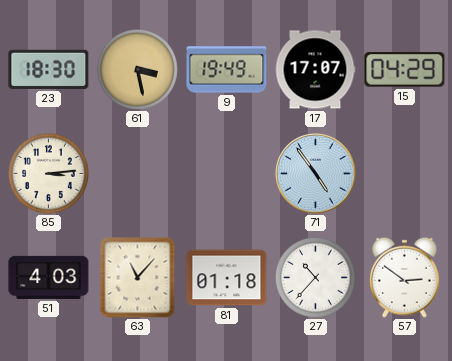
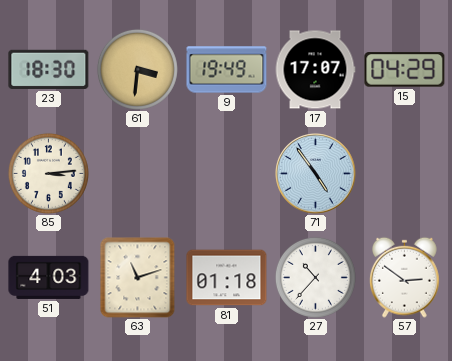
61: 3:28 -> 3:31
63: 11:07 -> 11:12
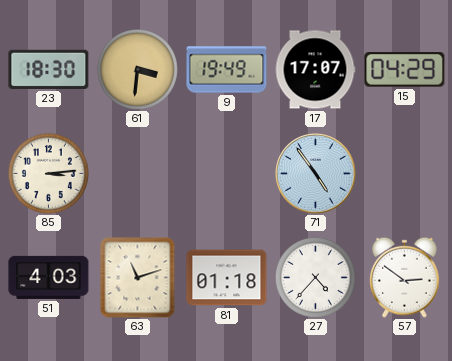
27: 10:37 -> 4:37
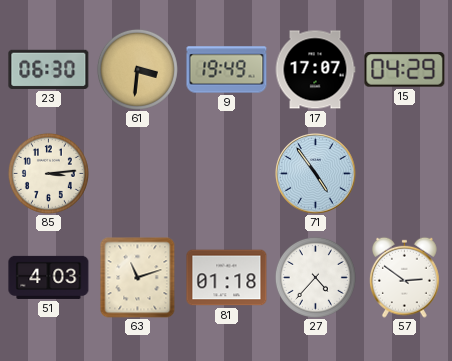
23: 18:30 -> 06:30
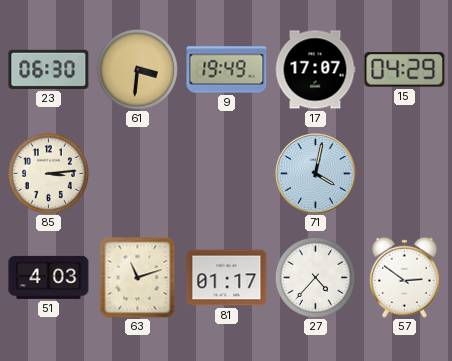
71: 4:54 -> 4:02
81: 01:18 -> 01:17
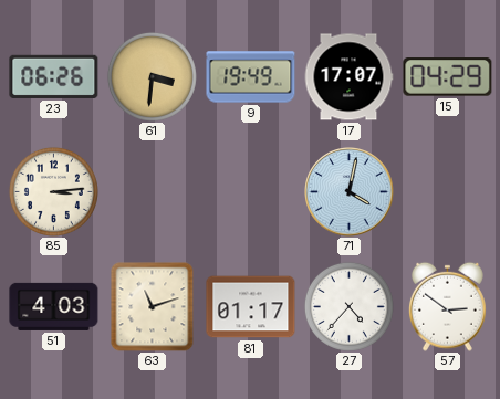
23: 06:30 -> 06:26
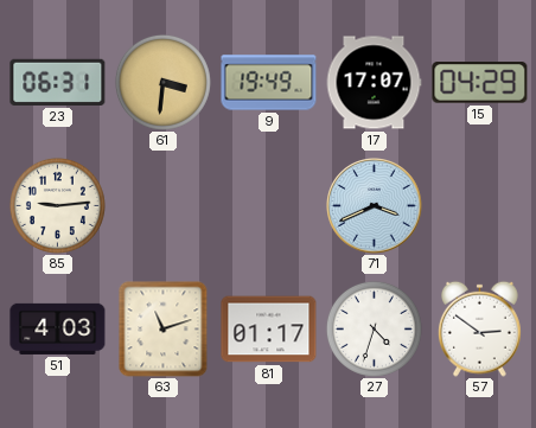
23: 06:26 -> 06:31
85: 3:14 -> 9:14
71: 4:02 -> 3:41
27: 4:37 -> 4:33
